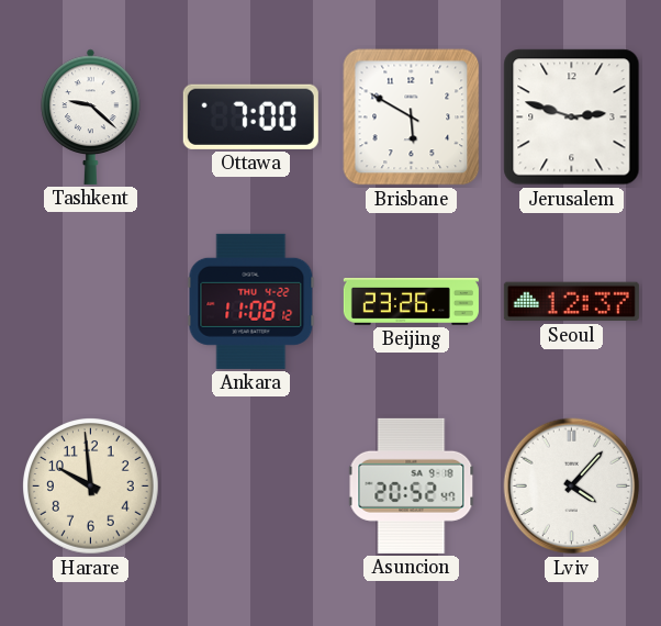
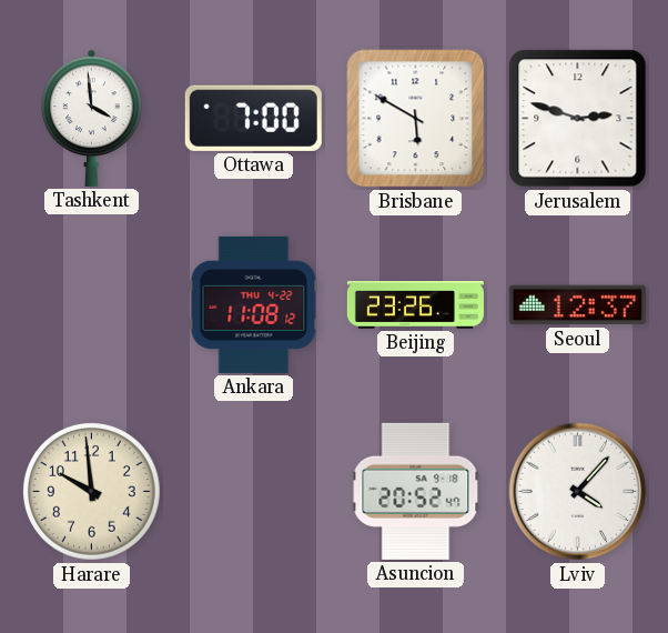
Tashkent: 9:22 -> 3:59
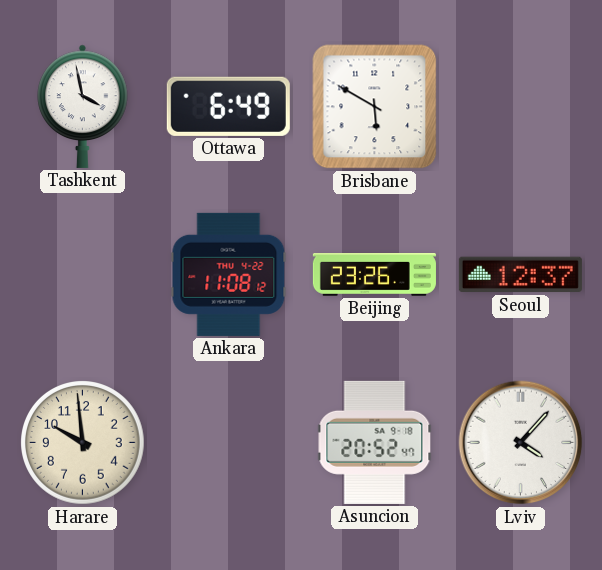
Tashkent: 3:59 -> 3:58
Ottawa: 7:00 -> 6:49
Jerusalem: 2:48 -> none
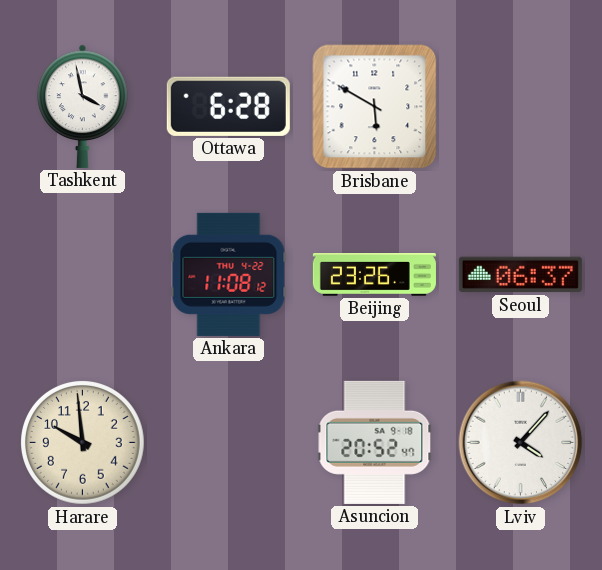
Ottawa: 6:49 -> 6:28
Seoul: 12:37 -> 06:37
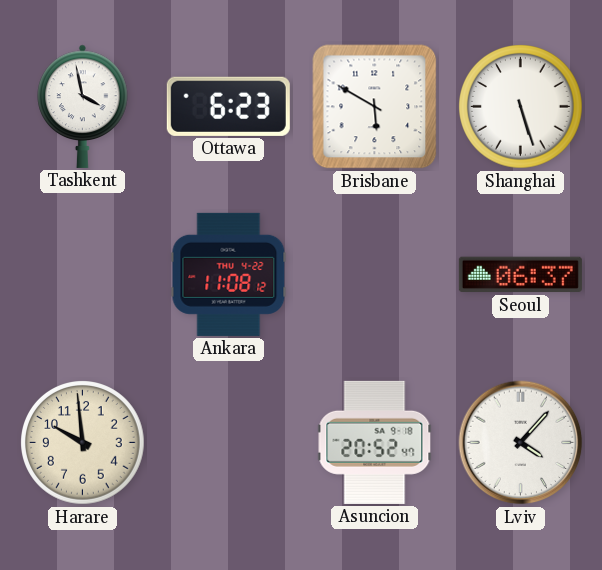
Ottawa: 6:28 -> 6:23
Shanghai: none -> 5:27
Beijing: 23:26 -> none
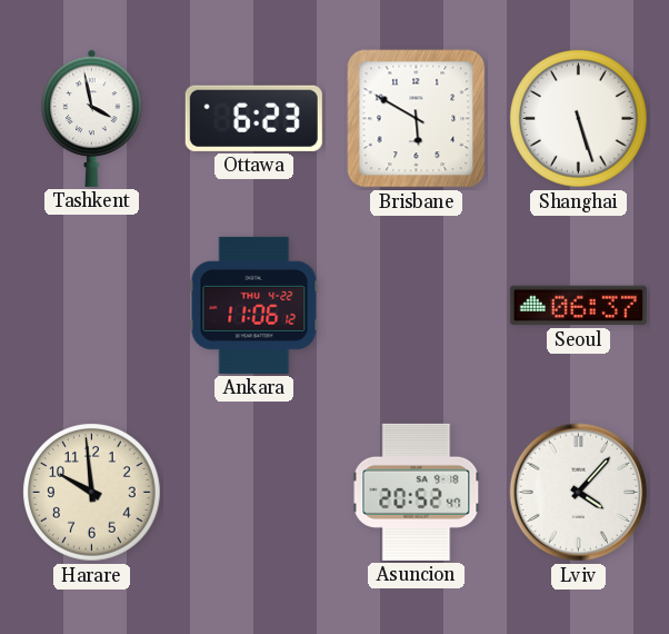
Ankara: 11:08 -> 11:06
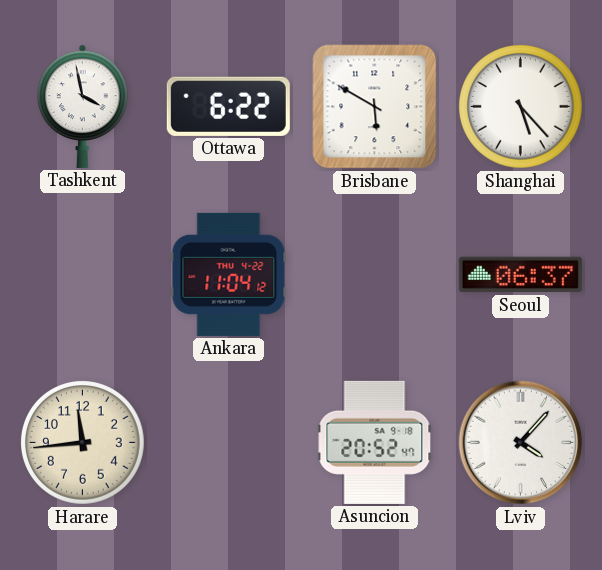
Ottawa: 6:23 -> 6:22
Shanghai: 5:27 -> 5:23
Ankara: 11:06 -> 11:04
Harare: 9:59 -> 11:44
